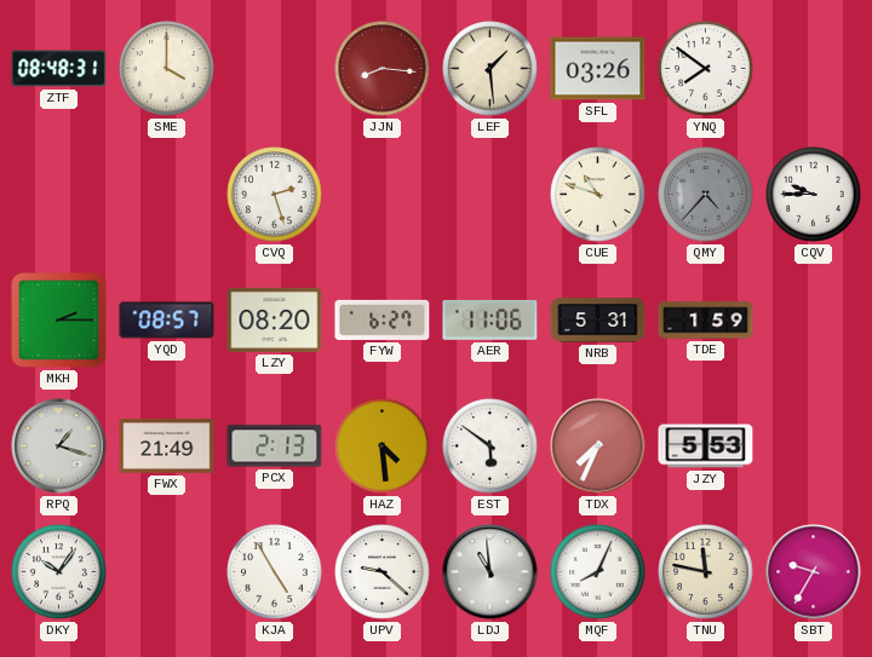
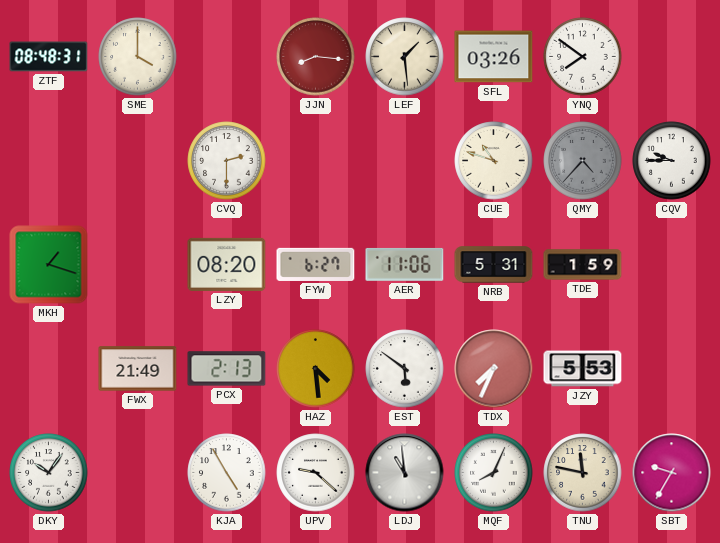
CVQ: 2:27 -> 2:30
MKH: 2:15 -> 1:18
YQD: 08:57 -> none
RPQ: 1:18 -> none
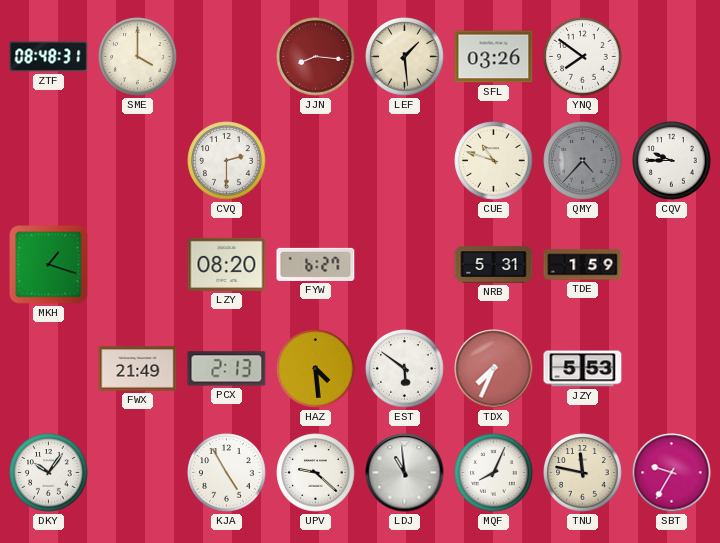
AER: 11:06 -> none
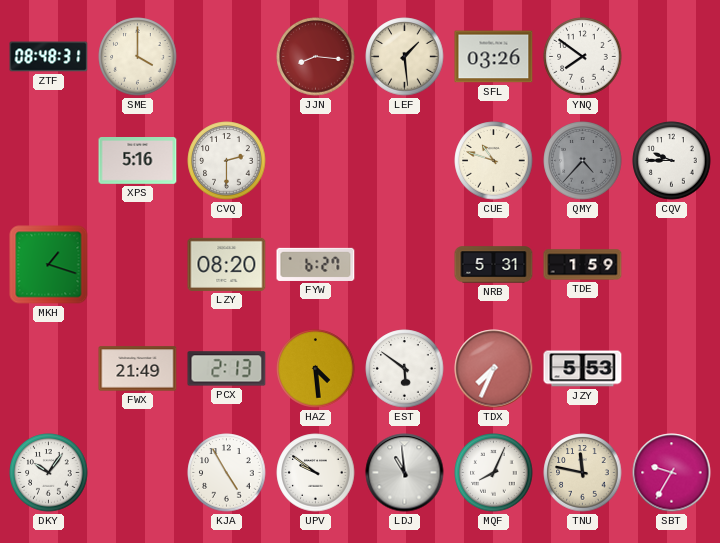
XPS: none -> 5:16
UPV: 9:22 -> 9:51
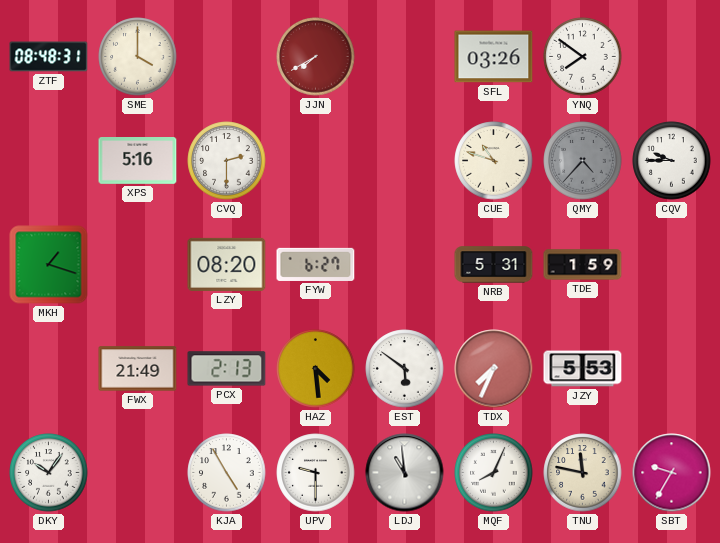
JJN: 8:16 -> 7:40
LEF: 1:29 -> none
UPV: 9:51 -> 9:30
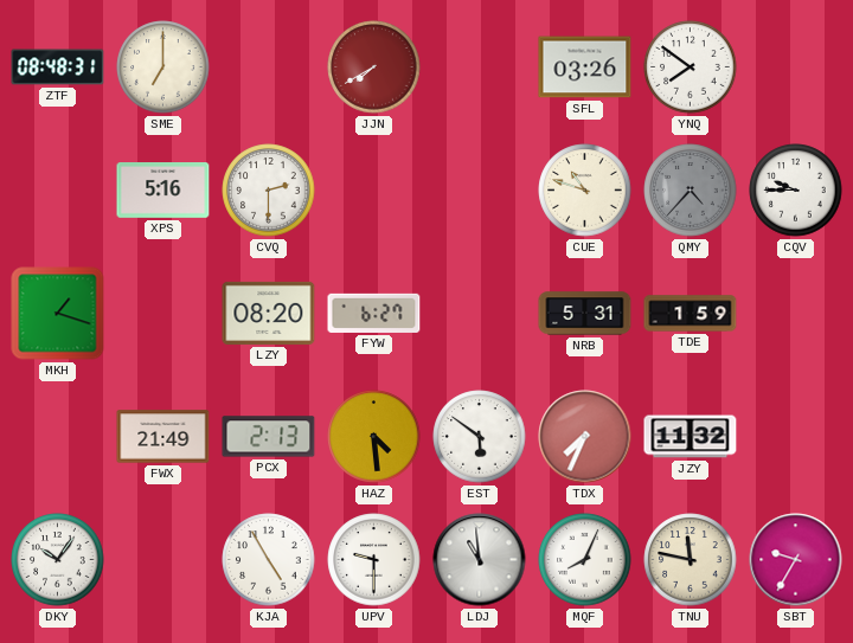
SME: 4:00 -> 7:00
JZY: 5:53 -> 11:32
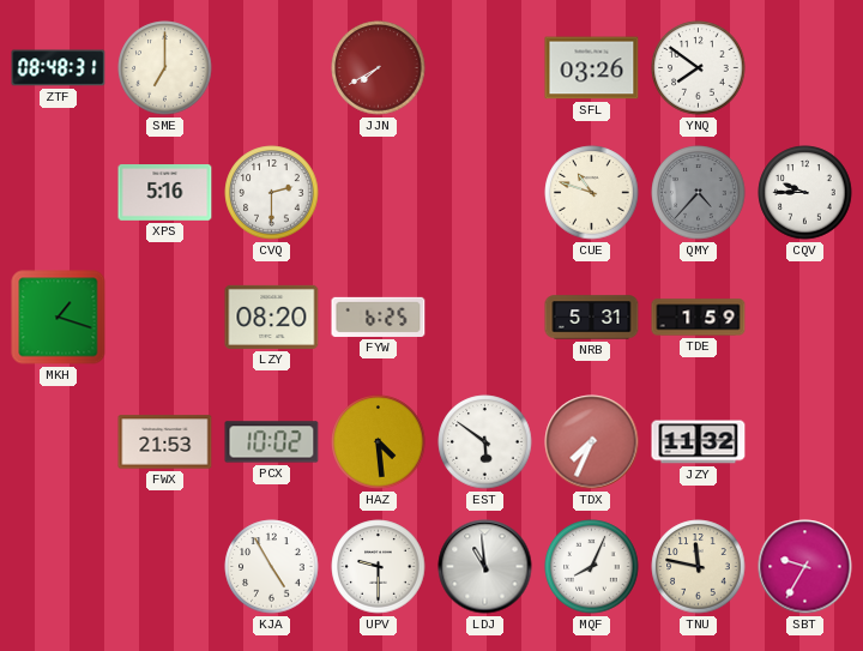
FYW: 6:27 -> 6:25
FWX: 21:49 -> 21:53
PCX: 2:13 -> 10:02
DKY: 10:06 -> none
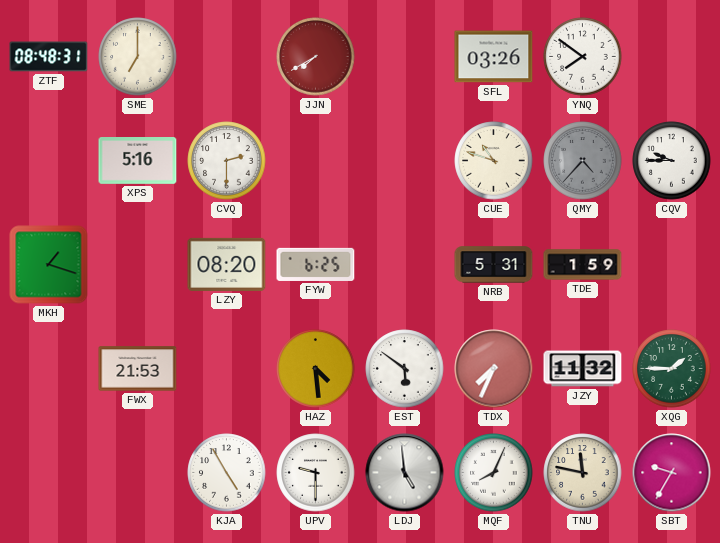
PCX: 10:02 -> none
XQG: none -> 1:45
LDJ: 10:59 -> 4:59
